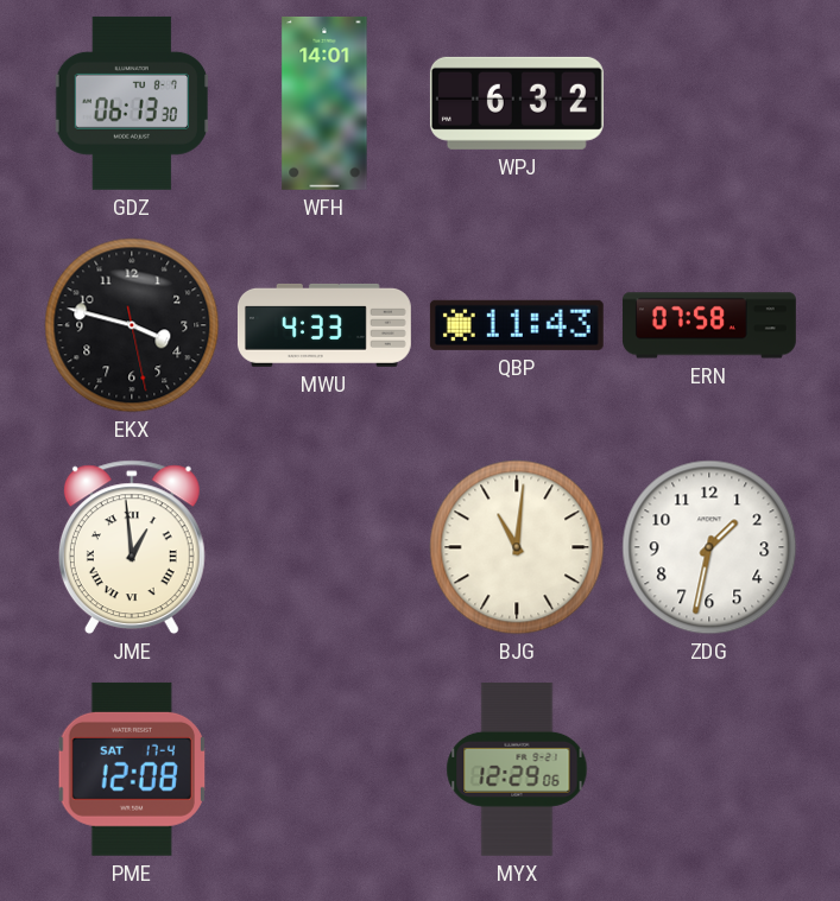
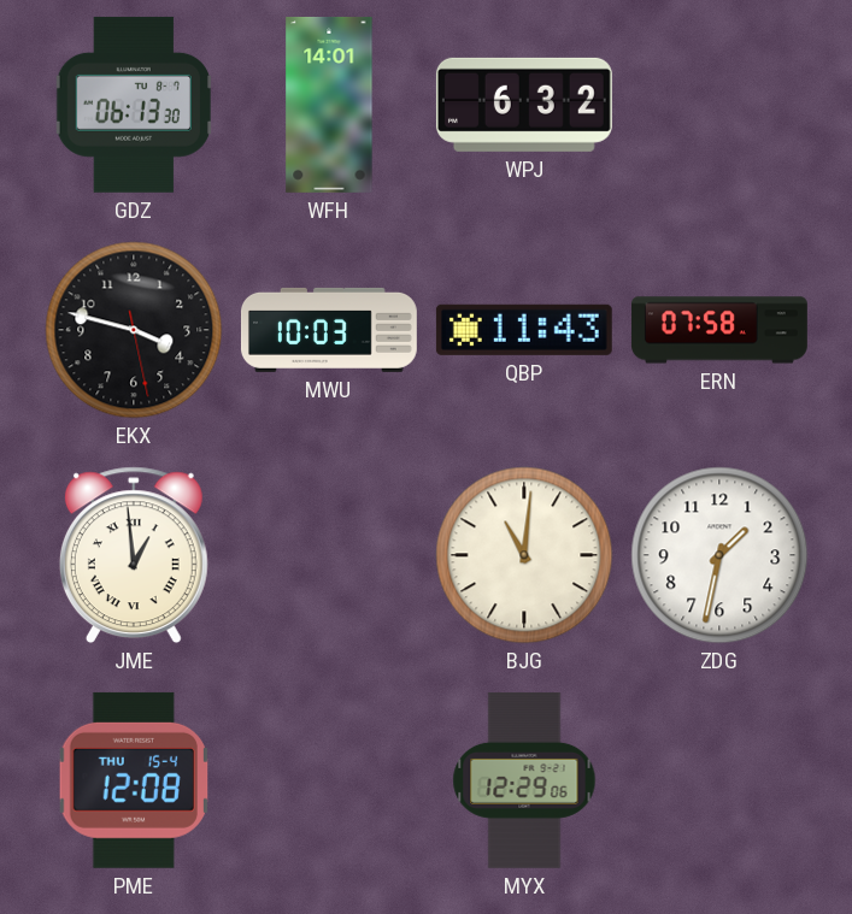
MWU: 4:33 -> 10:03
PME date: SAT 17-4 -> THU 15-4
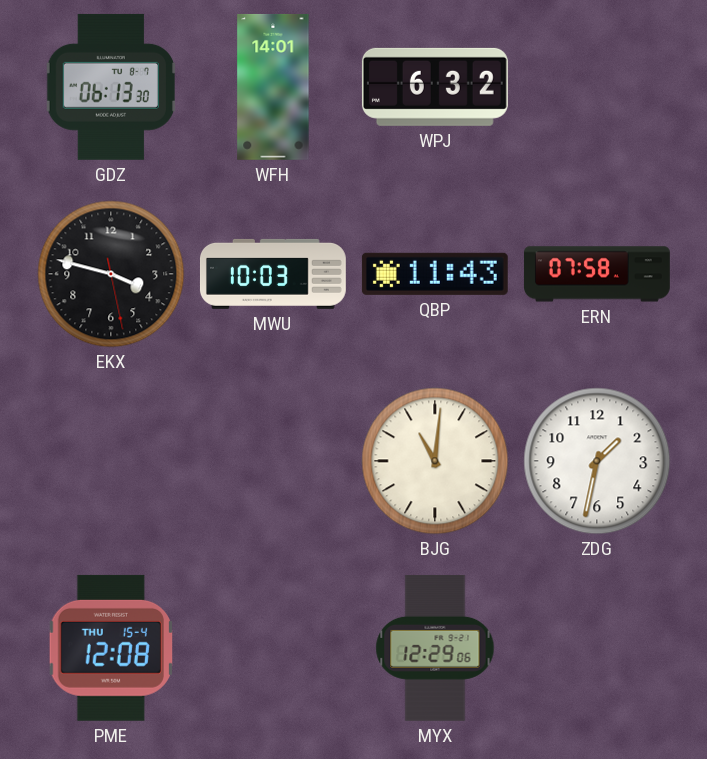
JME: 12:59 -> none
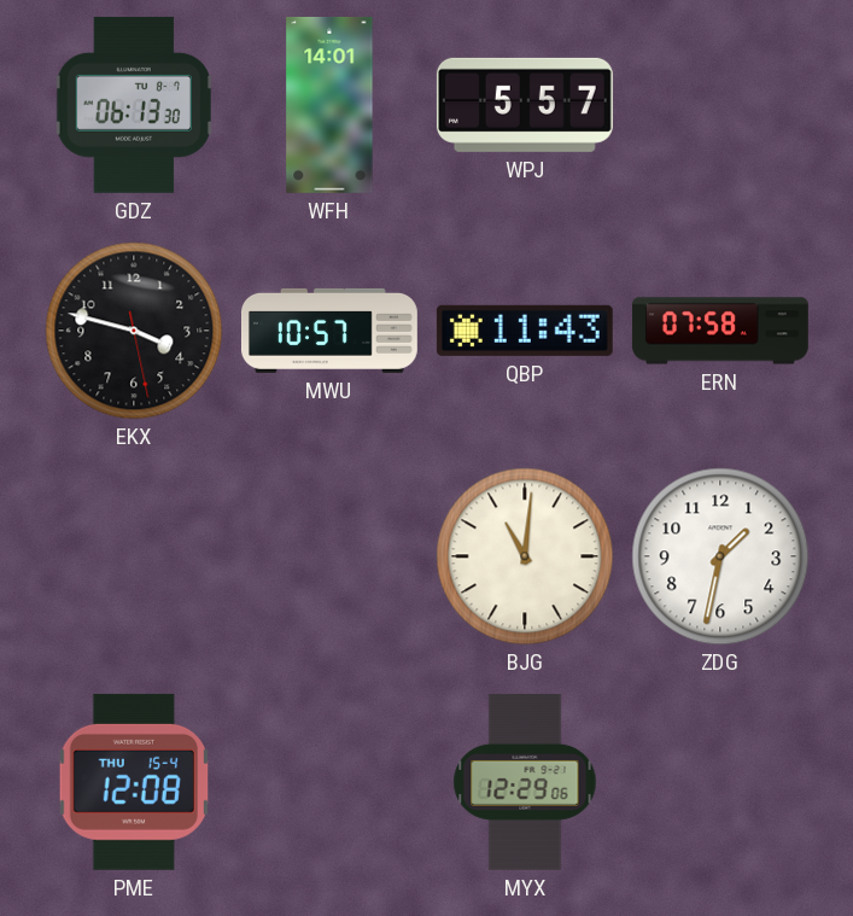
WPJ: 6:32 -> 5:57
MWU: 10:03 -> 10:57
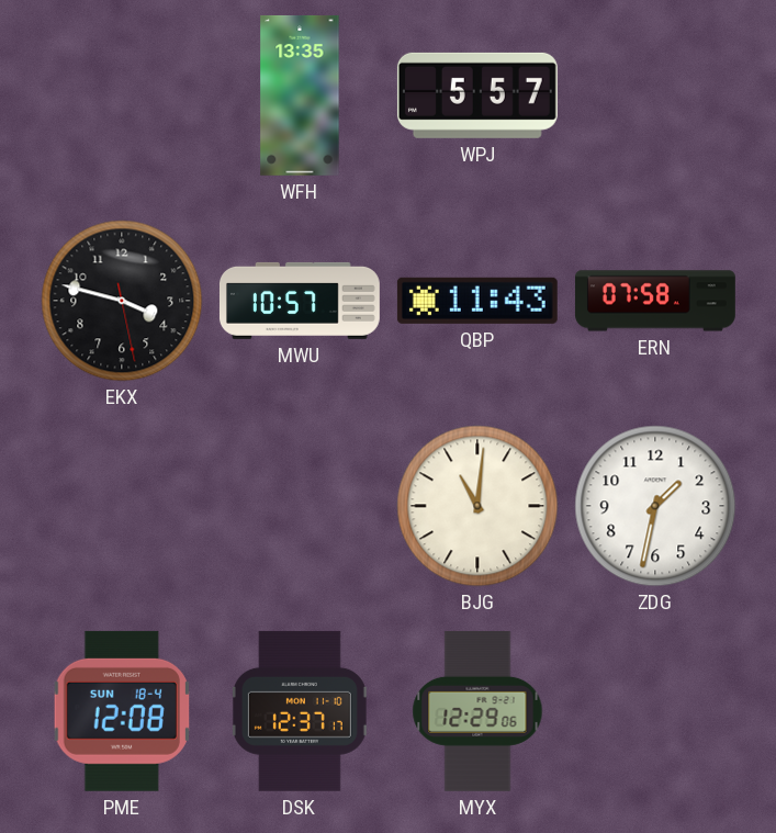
GDZ: 06:13 -> none
WFH: 14:01 -> 13:35
PME date: THU 15-4 -> SUN 18-4
DSK: none -> 12:37
